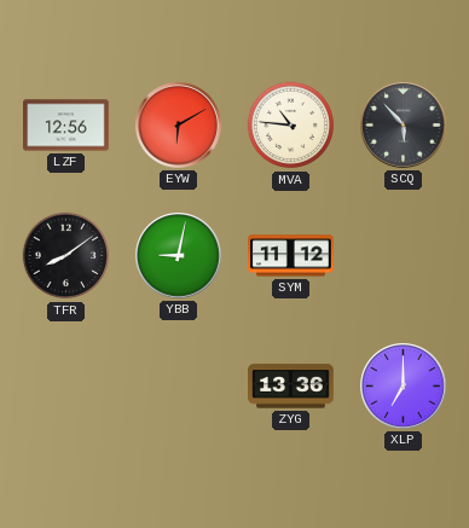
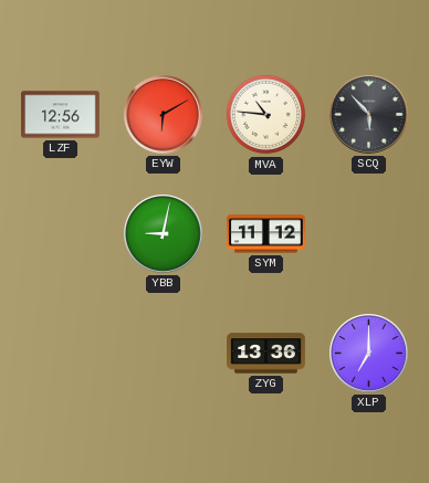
TFR: 8:09 -> none
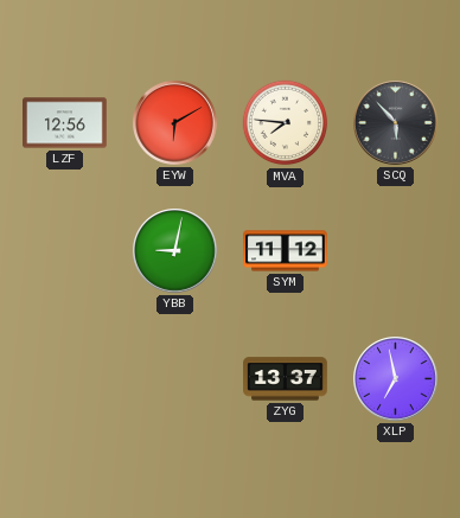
MVA: 10:46 -> 7:46
ZYG: 13:36 -> 13:37
XLP: 7:00 -> 6:58
